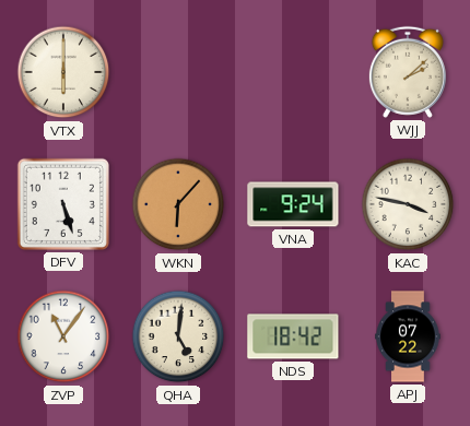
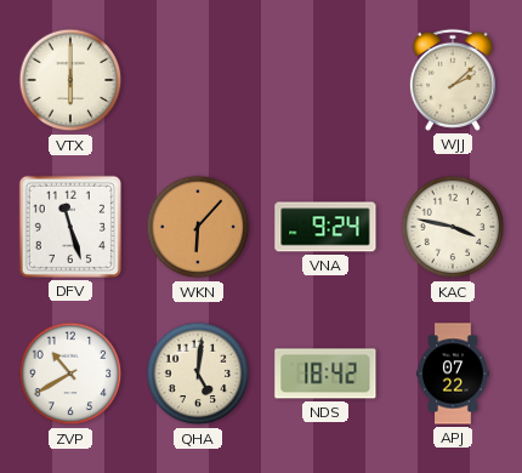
DFV: 5:27 -> 11:27
ZVP: 11:06 -> 10:40
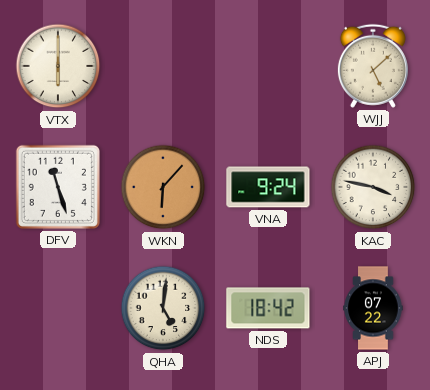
WJJ: 2:08 -> 5:08
ZVP: 10:40 -> none
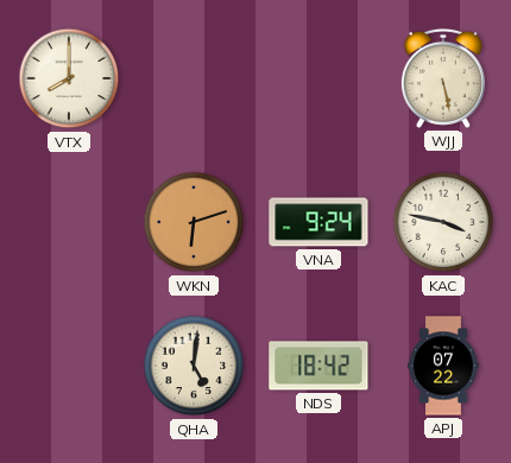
VTX: 6:00 -> 8:00
WJJ: 5:08 -> 5:28
DFV: 11:27 -> none
WKN: 6:07 -> 6:12
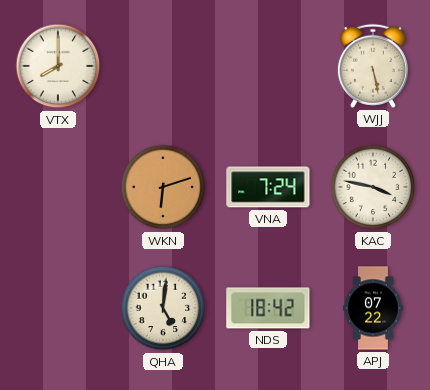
VNA: 9:24 -> 7:24
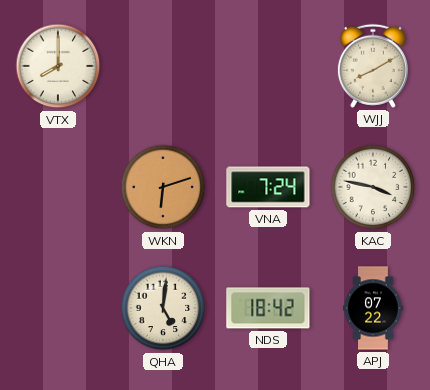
WJJ: 5:28 -> 8:10
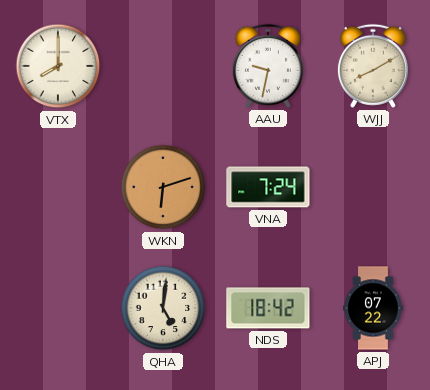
AAU: none -> 9:32
KAC: 3:47 -> none
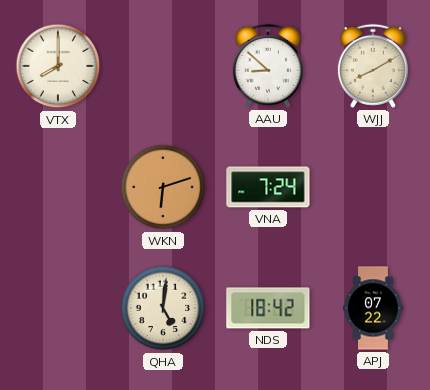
AAU: 9:32 -> 8:52
